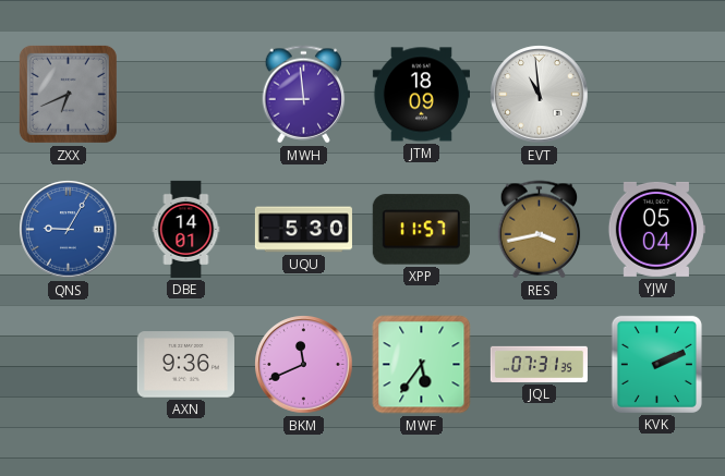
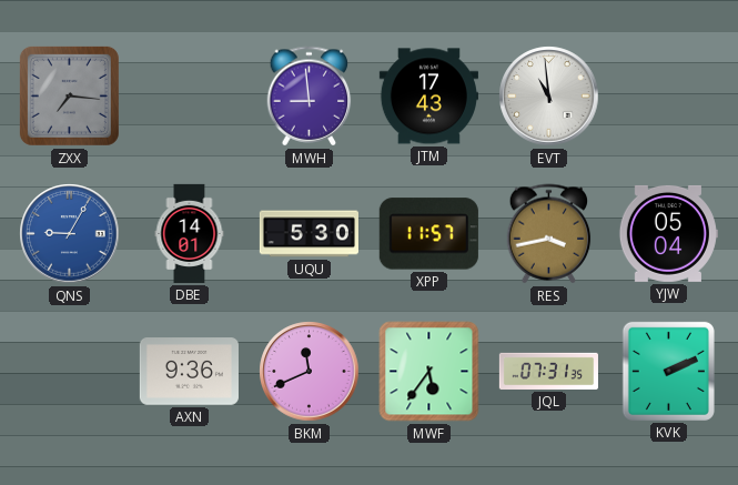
ZXX: 6:41 -> 7:16
JTM: 18:09 -> 17:43
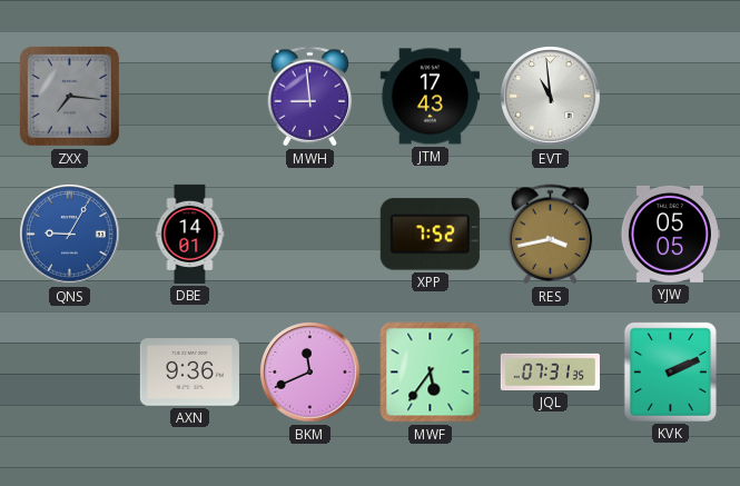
UQU: 5:30 -> none
XPP: 11:57 -> 7:52
YJW: 05:04 -> 05:05
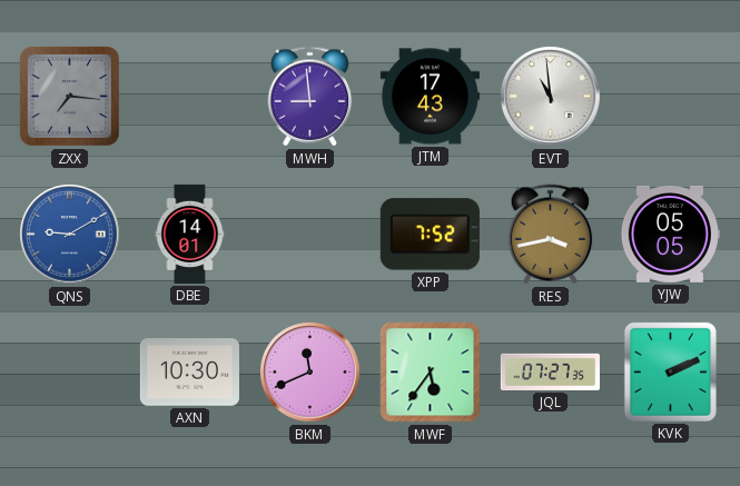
QNS: 9:05 -> 9:10
AXN: 9:36 -> 10:30
JQL: 07:31 -> 07:27
